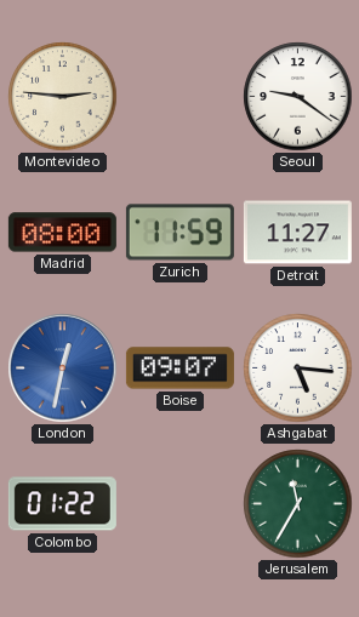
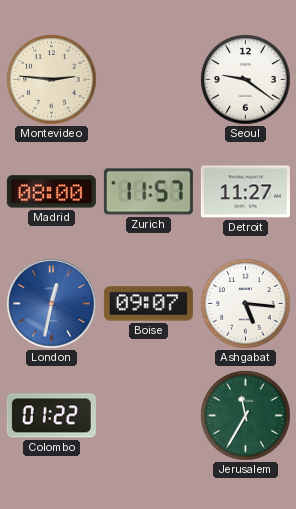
Zurich: 11:59 -> 11:57
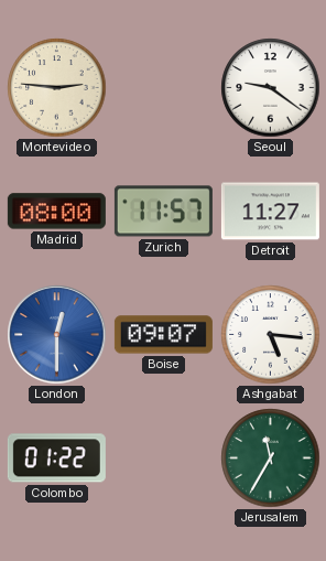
London: 12:32 -> 12:30
